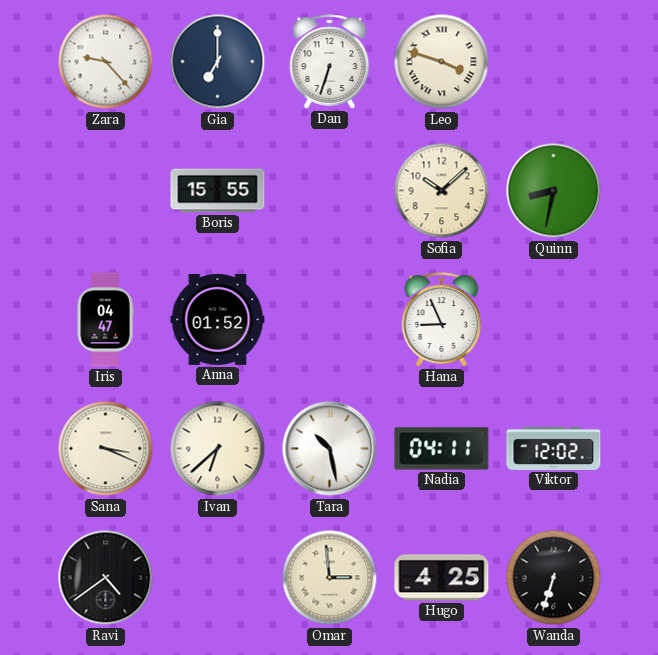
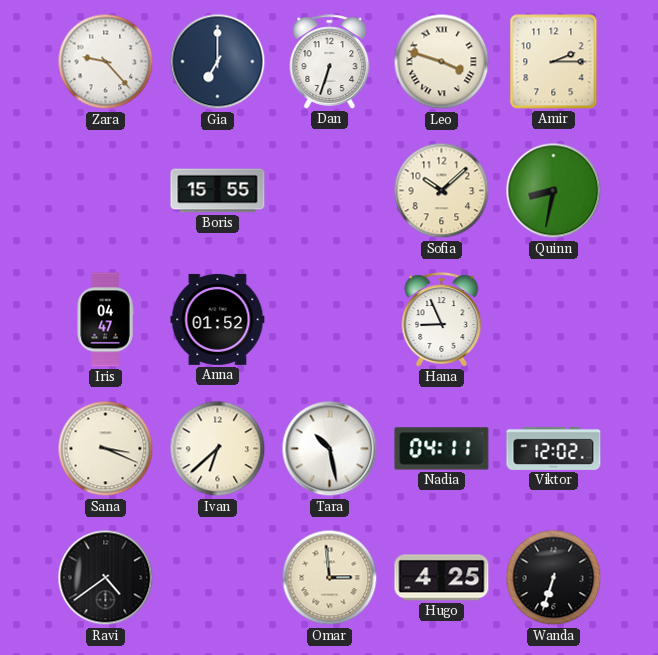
Amir: none -> 2:15
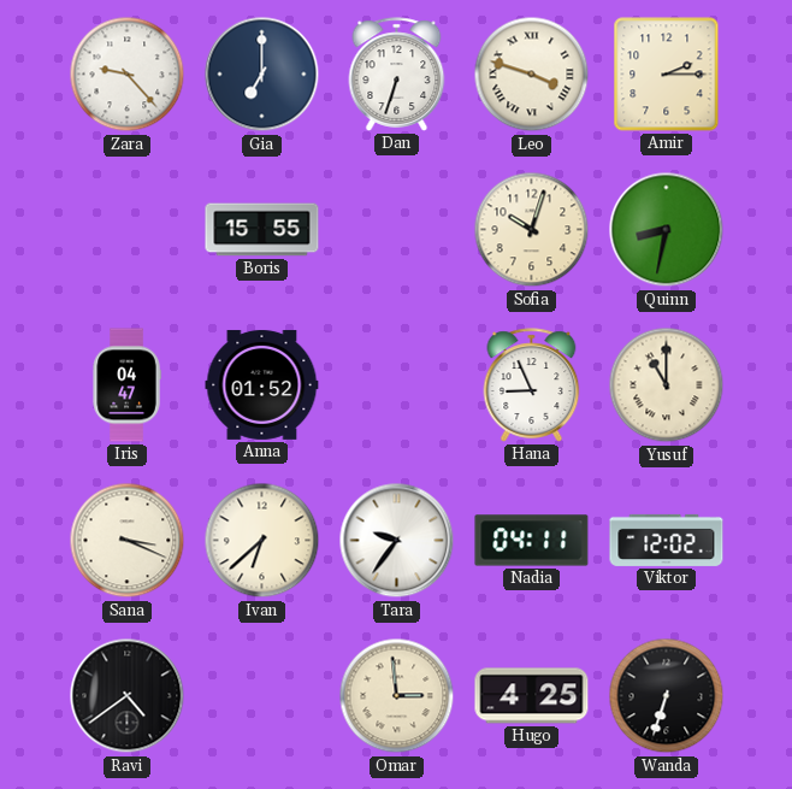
Sofia: 10:08 -> 10:03
Yusuf: none -> 11:00
Tara: 10:28 -> 9:36
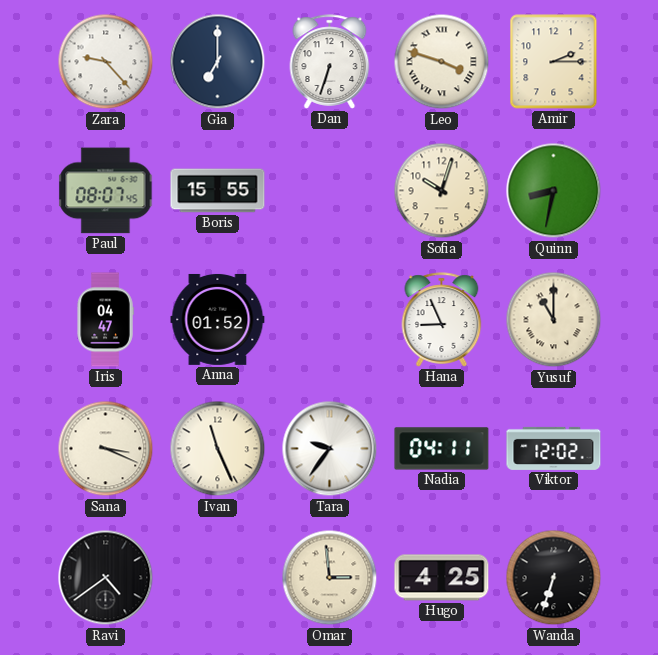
Paul: none -> 08:07
Ivan: 6:38 -> 11:26
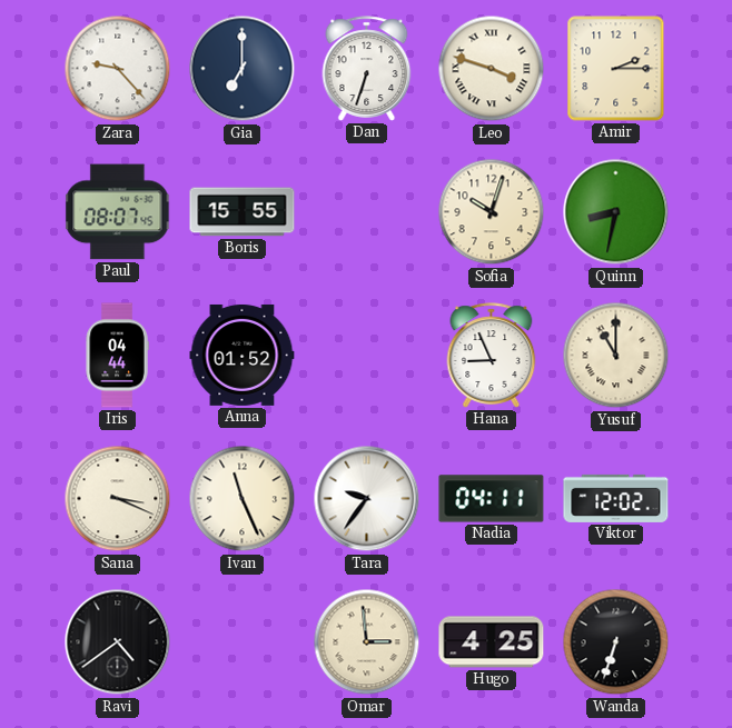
Iris: 04:47 -> 04:44
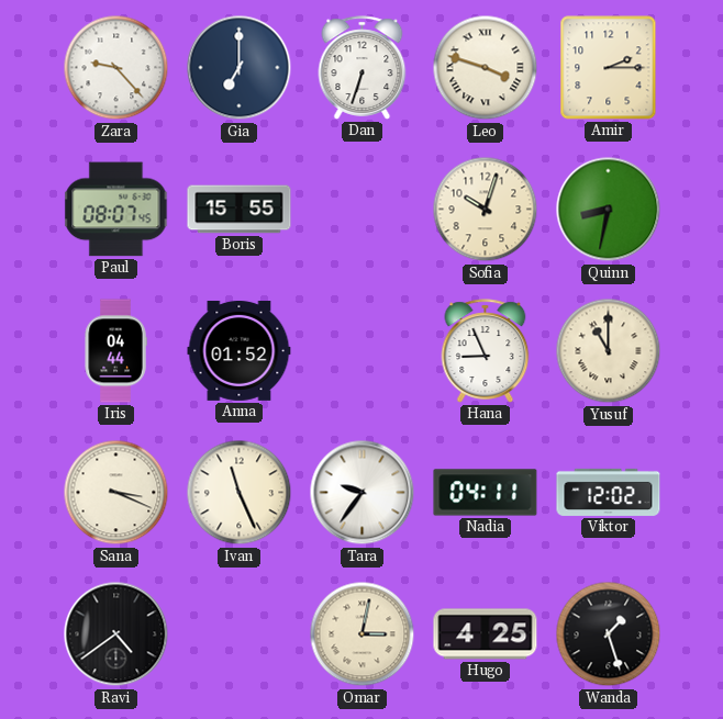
Omar: 2:59 -> 3:02
Wanda: 6:33 -> 1:27
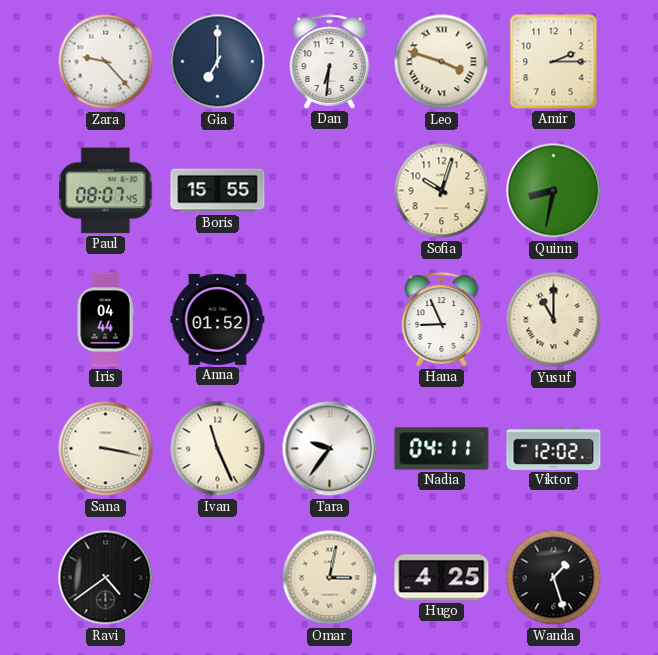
Dan: 6:33 -> 6:31
Sana: 3:19 -> 3:17
